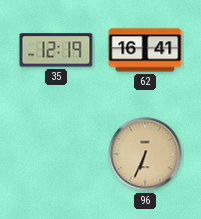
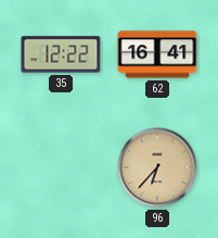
35: 12:19 -> 12:22
96: 6:34 -> 6:37
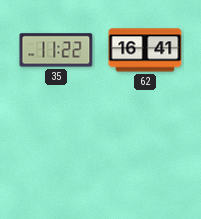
35: 12:22 -> 11:22
96: 6:37 -> none
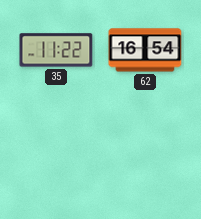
62: 16:41 -> 16:54
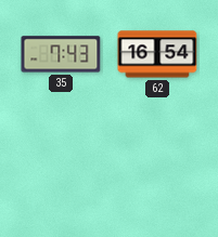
35: 11:22 -> 7:43
